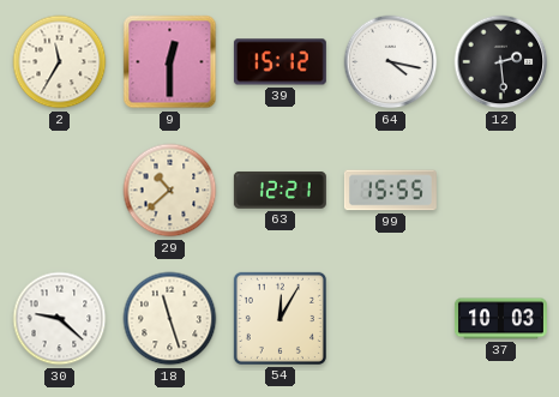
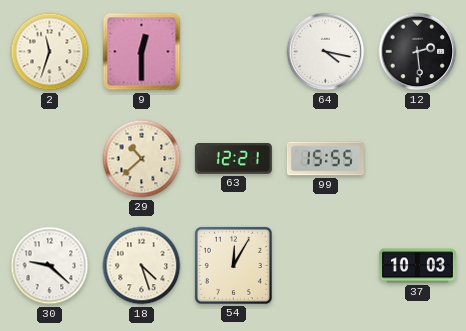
2: 11:35 -> 11:33
39: 15:12 -> none
18: 11:27 -> 4:27
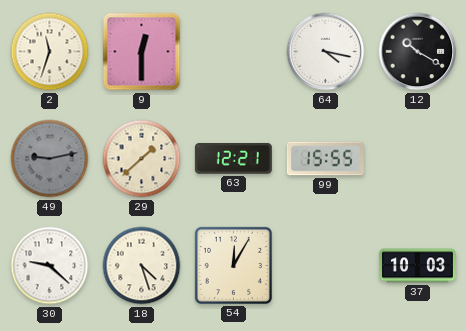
12: 2:29 -> 10:20
49: none -> 9:13
29: 10:38 -> 1:38
